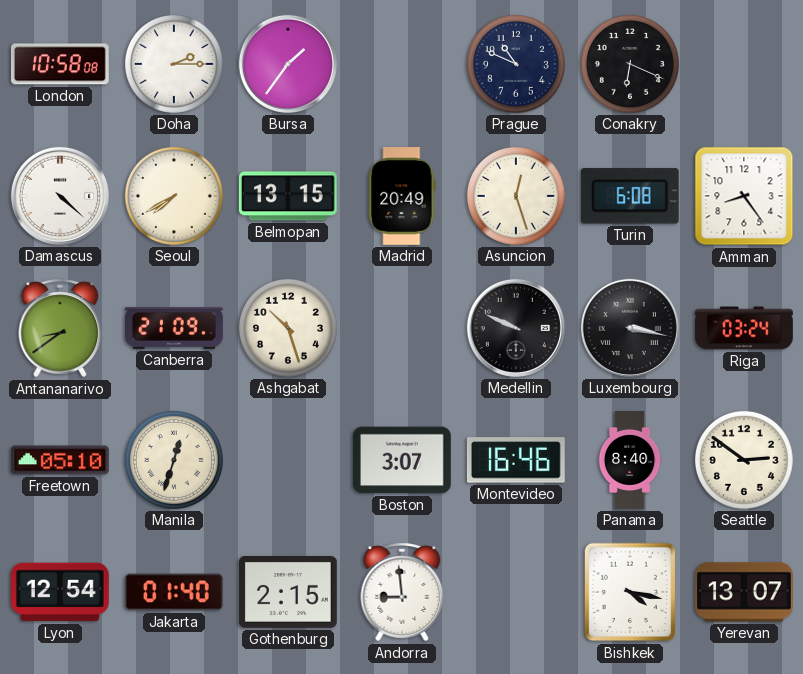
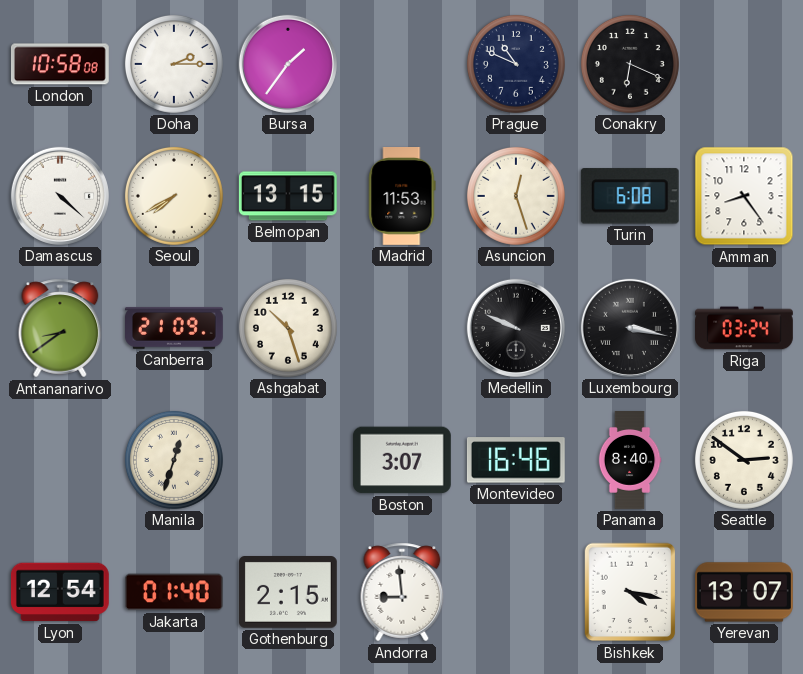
Madrid: 20:49 -> 11:53
Freetown: 05:10 -> none
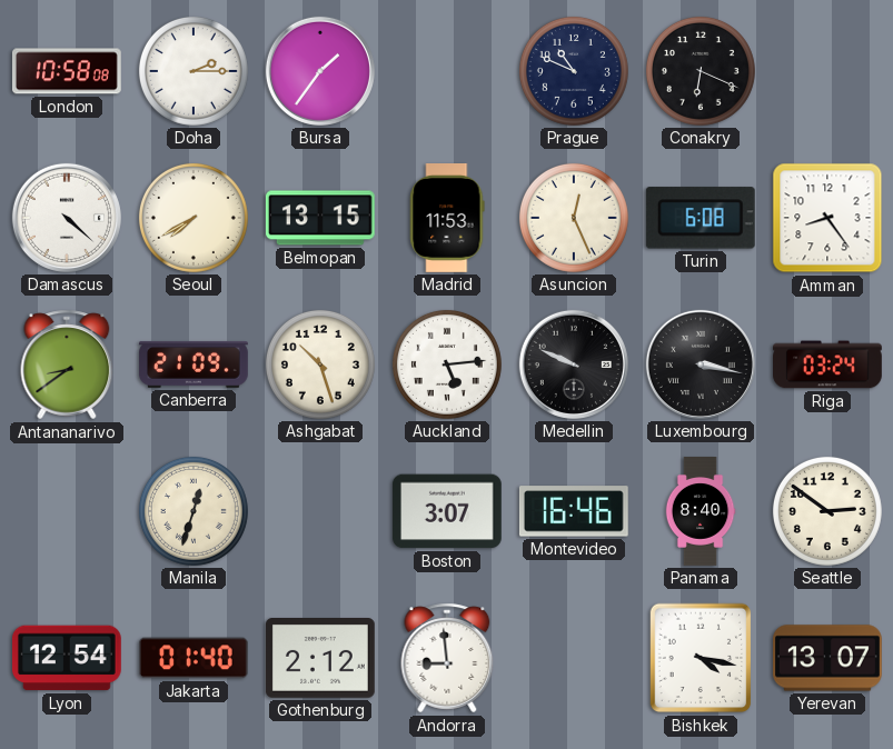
Asuncion: 12:27 -> 12:26
Auckland: none -> 5:14
Gothenburg: 2:15 -> 2:12
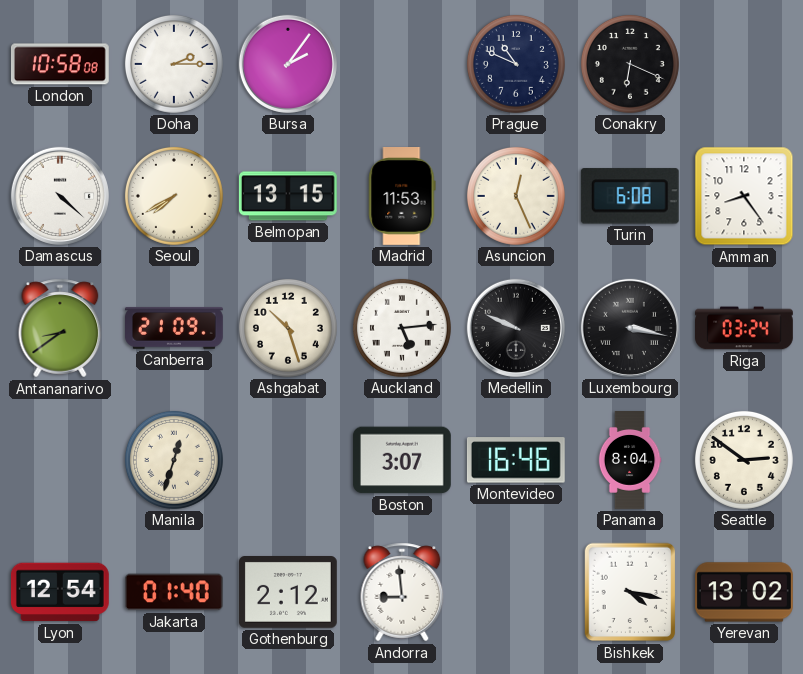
Bursa: 1:36 -> 2:06
Panama: 8:40 -> 8:04
Yerevan: 13:07 -> 13:02
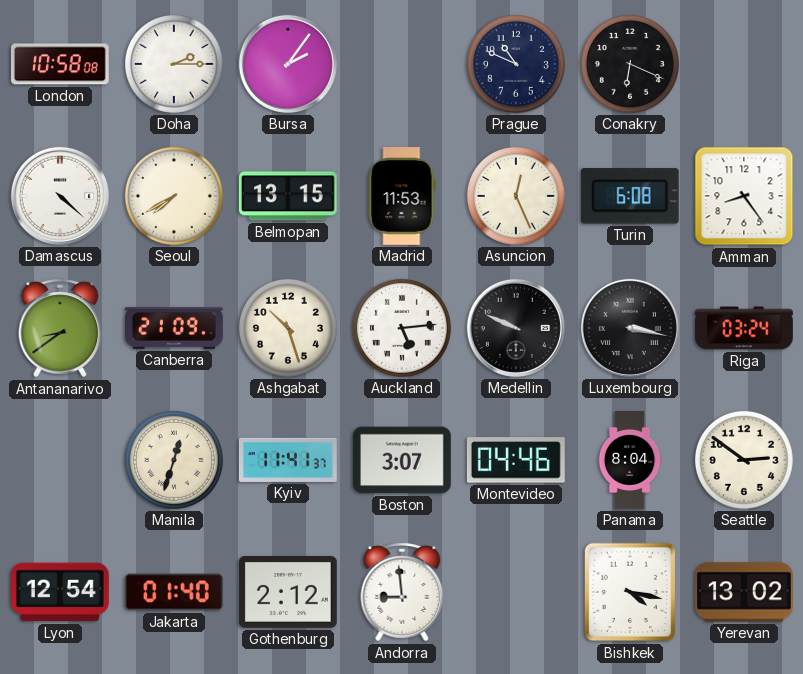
Kyiv: none -> 11:41
Montevideo: 16:46 -> 04:46
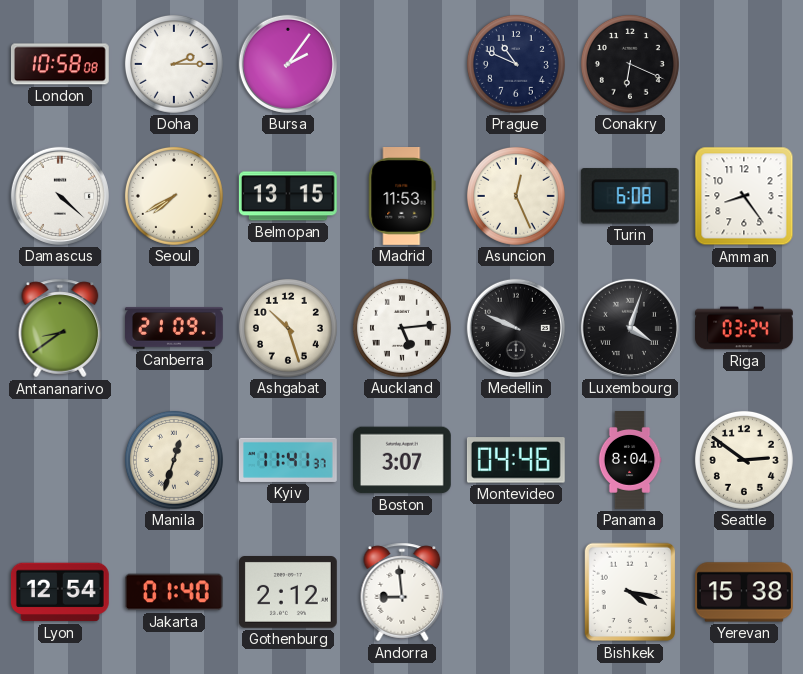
Luxembourg: 3:17 -> 4:03
Yerevan: 13:02 -> 15:38
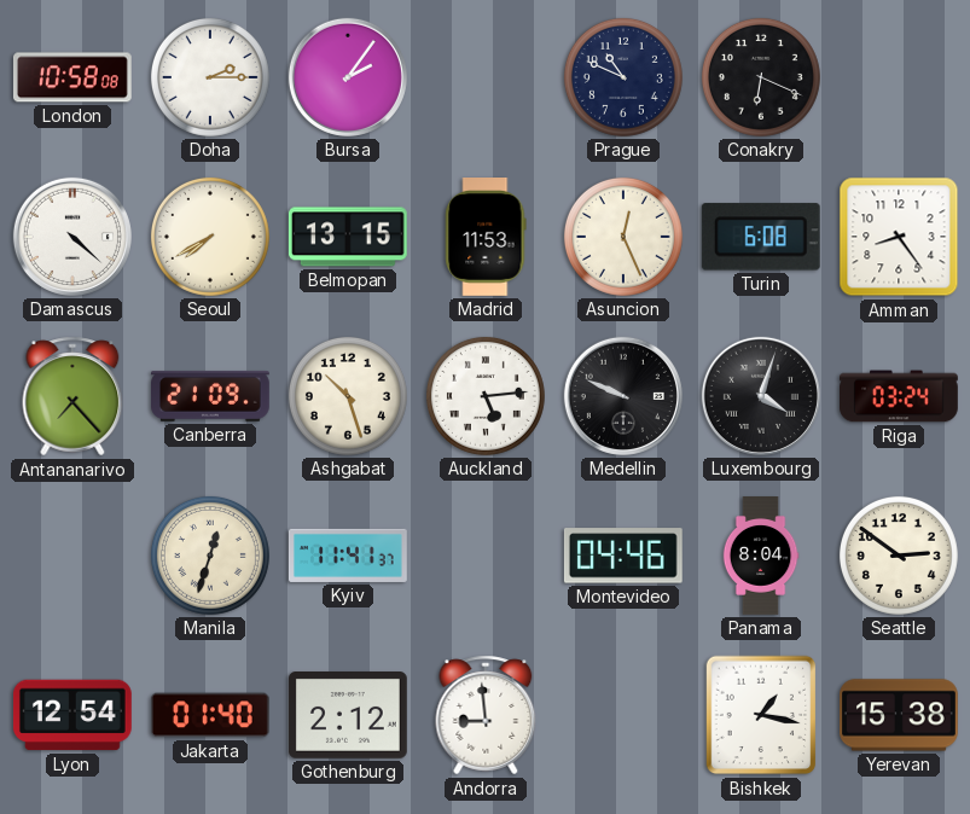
Antananarivo: 8:39 -> 7:23
Boston: 3:07 -> none
Bishkek: 4:17 -> 1:17
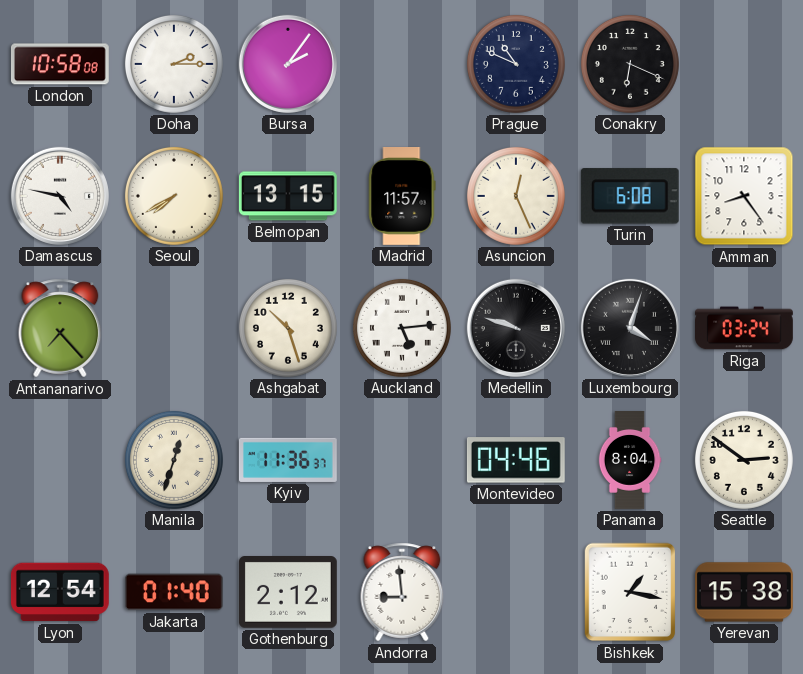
Damascus: 4:22 -> 4:47
Madrid: 11:53 -> 11:57
Canberra: 21:09 -> none
Medellin: 9:49 -> 9:48
Kyiv: 11:41 -> 11:36
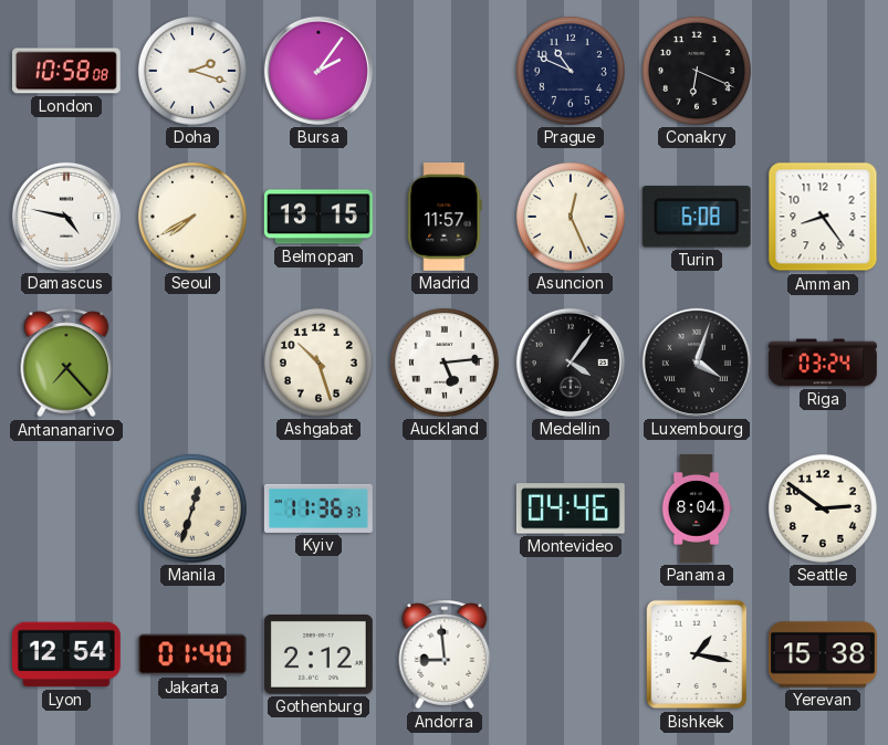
Doha: 2:15 -> 2:18
Medellin: 9:48 -> 4:06
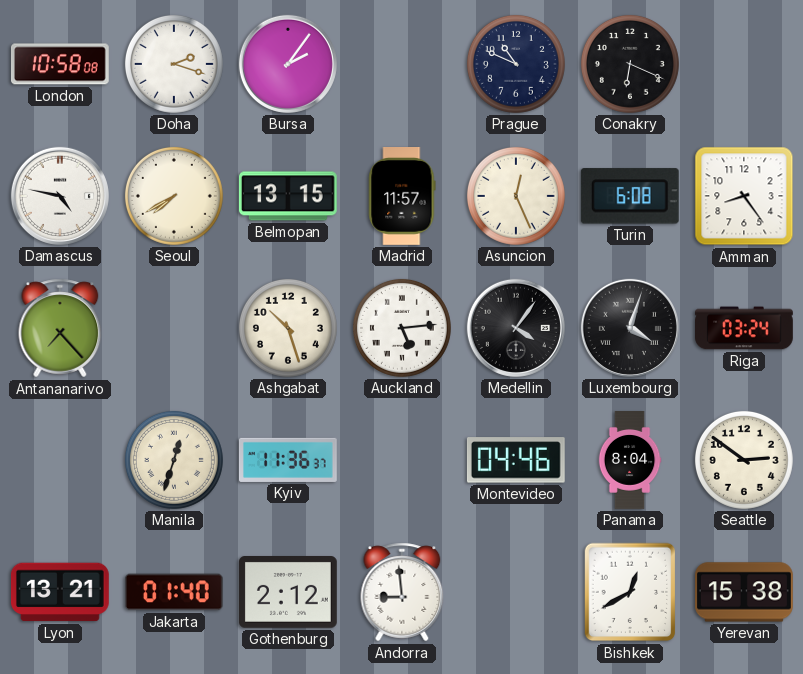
Lyon: 12:54 -> 13:21
Bishkek: 1:17 -> 12:40
